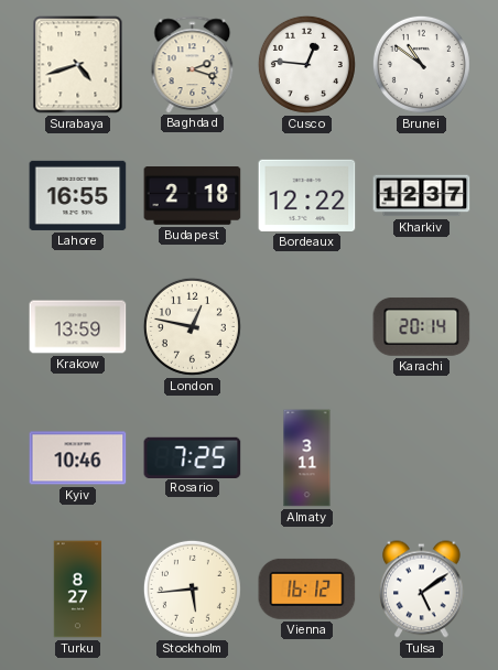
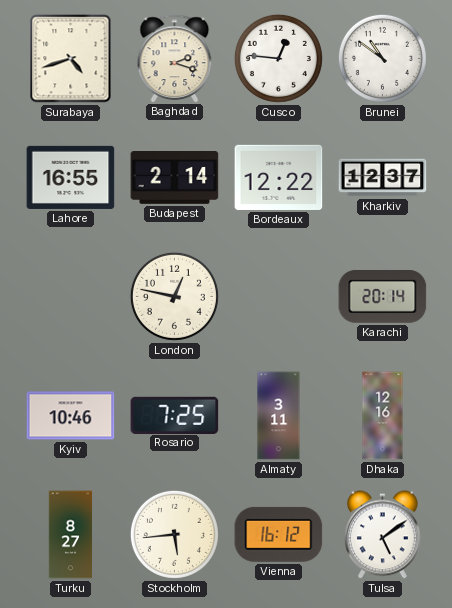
Budapest: 2:18 -> 2:14
Krakow: 13:59 -> none
Dhaka: none -> 12:16
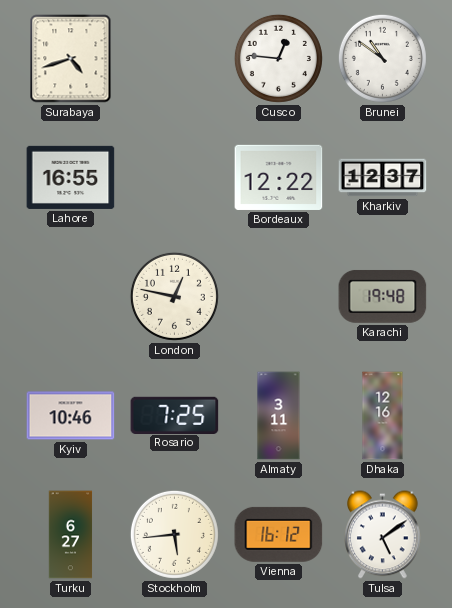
Baghdad: 2:18 -> none
Budapest: 2:14 -> none
Karachi: 20:14 -> 19:48
Turku: 8:27 -> 6:27
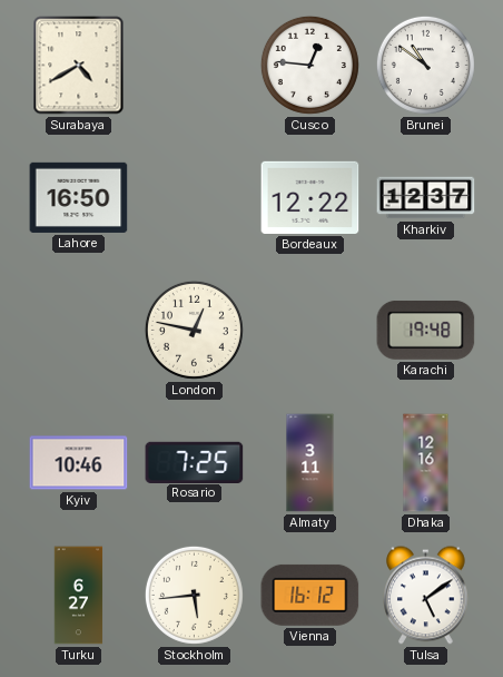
Surabaya: 4:42 -> 4:40
Lahore: 16:55 -> 16:50
